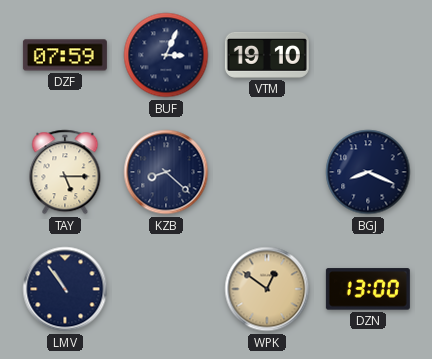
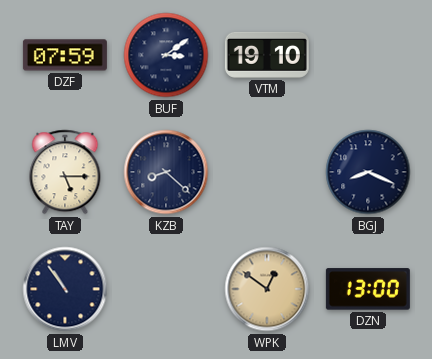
BUF: 3:04 -> 3:09
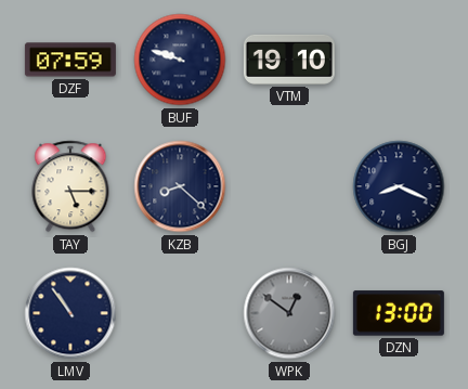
BUF: 3:09 -> 9:48
WPK dial: champagne -> grey
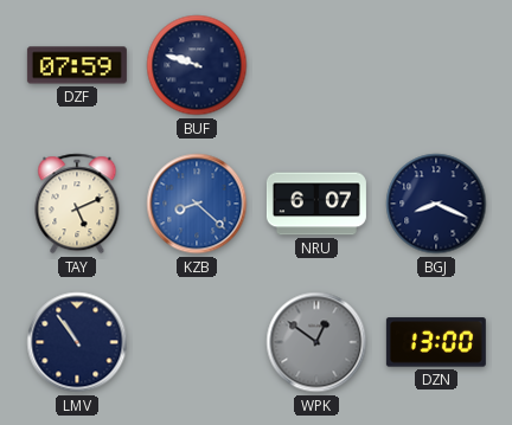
VTM: 19:10 -> none
TAY: 5:15 -> 5:11
KZB dial: navy -> blue
NRU: none -> 6:07
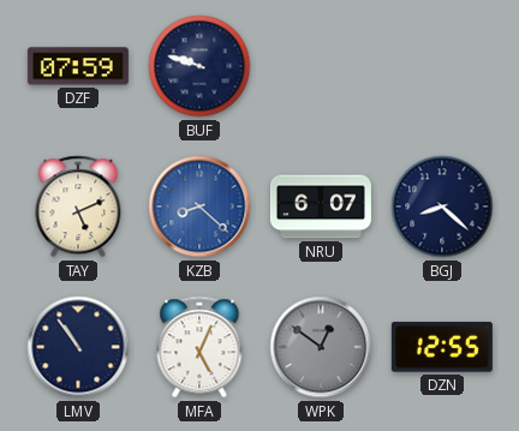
BGJ: 8:19 -> 8:22
MFA: none -> 5:04
DZN: 13:00 -> 12:55
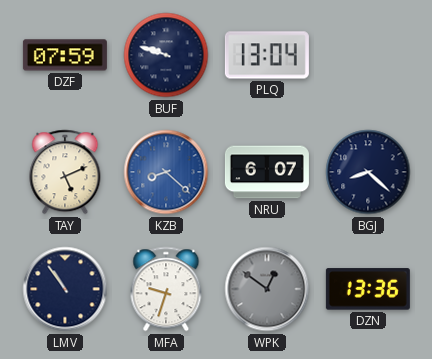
PLQ: none -> 13:04
MFA: 5:04 -> 9:33
DZN: 12:55 -> 13:36
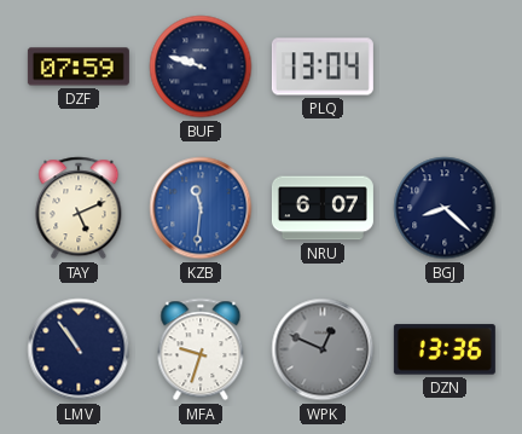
KZB: 8:22 -> 11:31
WPK: 12:51 -> 12:49
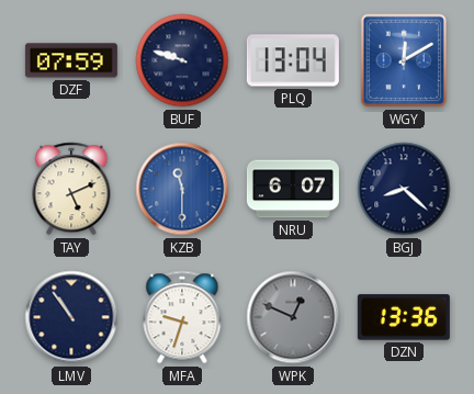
WGY: none -> 12:10
KZB: 11:31 -> 11:30
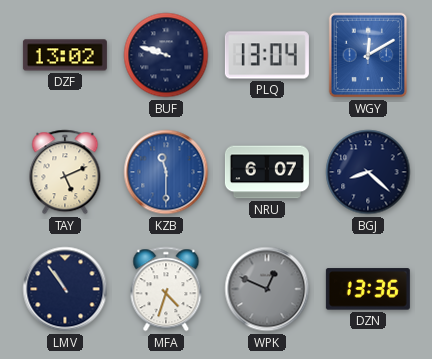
DZF: 07:59 -> 13:02
MFA: 9:33 -> 4:33
